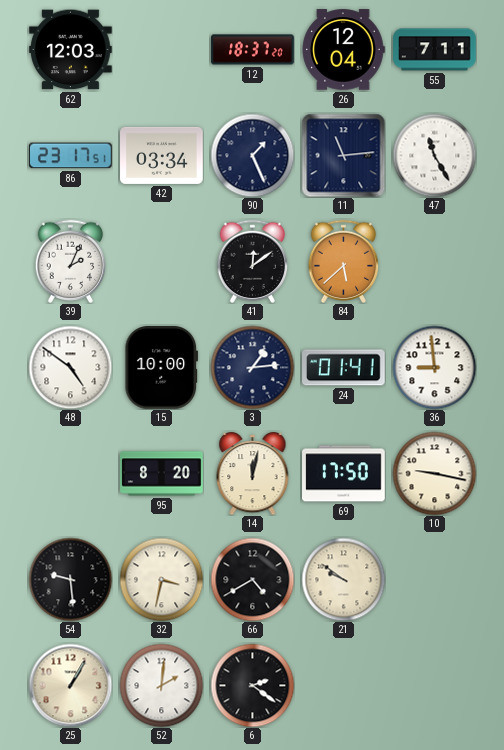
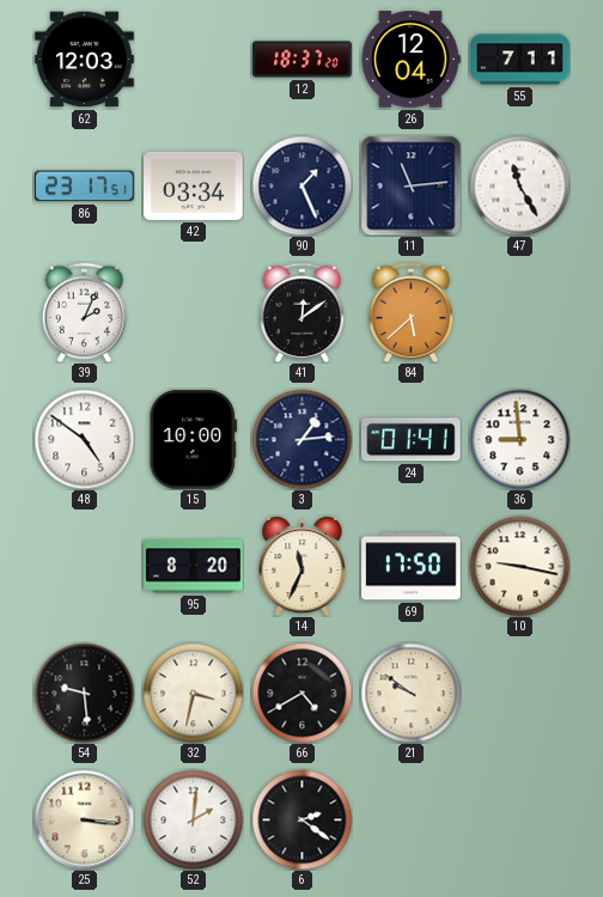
14: 12:02 -> 11:34
25: 1:05 -> 3:16
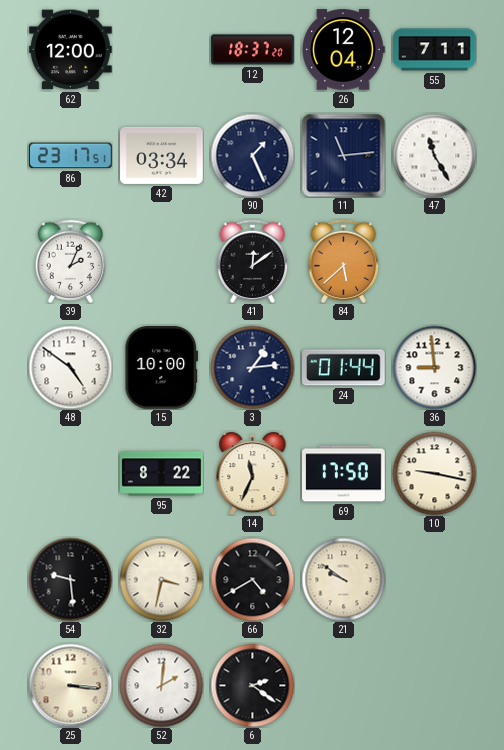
62: 12:03 -> 12:00
24: 01:41 -> 01:44
95: 8:20 -> 8:22
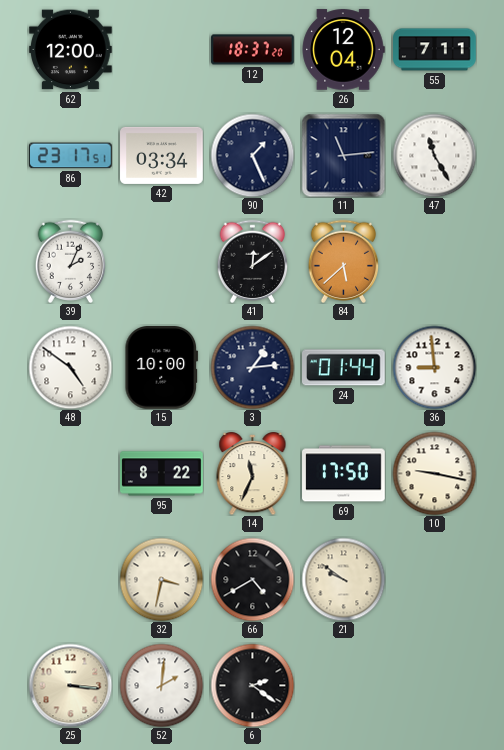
54: 9:29 -> none
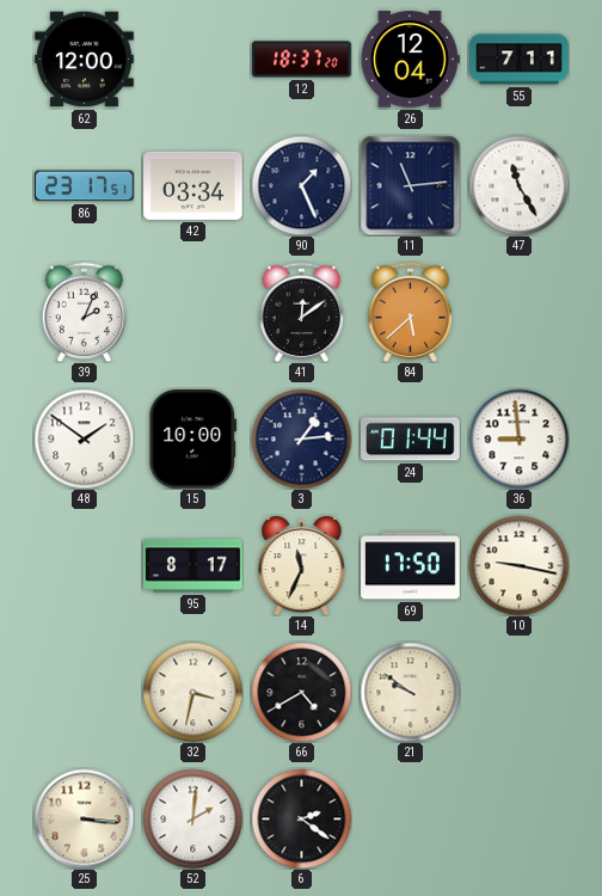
48: 4:51 -> 1:51
95: 8:22 -> 8:17
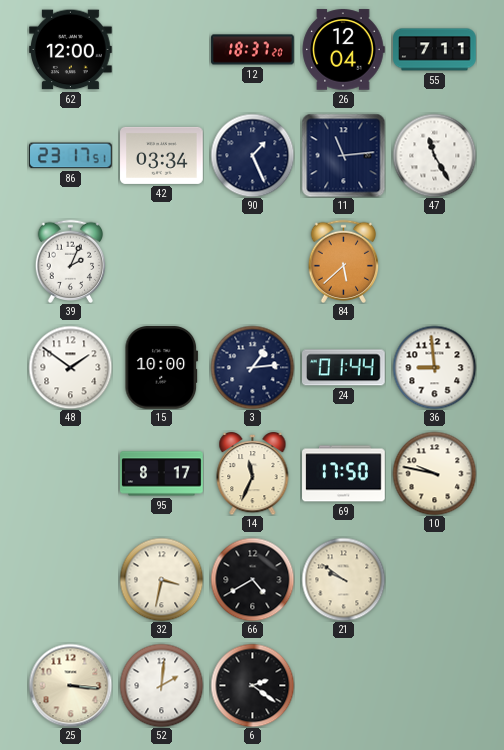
41: 12:09 -> none
10: 9:17 -> 9:47
